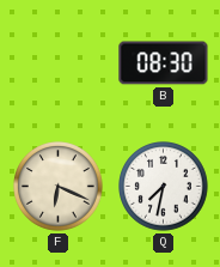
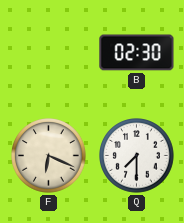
B: 08:30 -> 02:30
Q: 7:32 -> 7:30
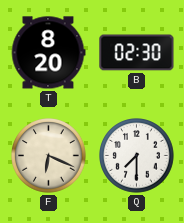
T: none -> 8:20
